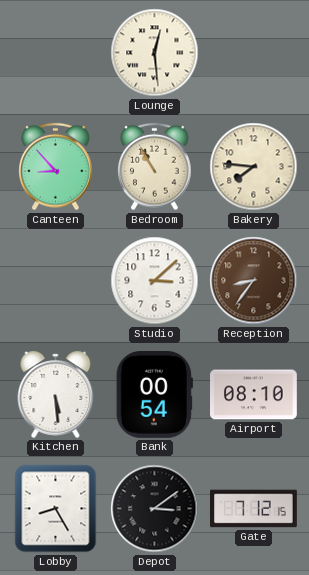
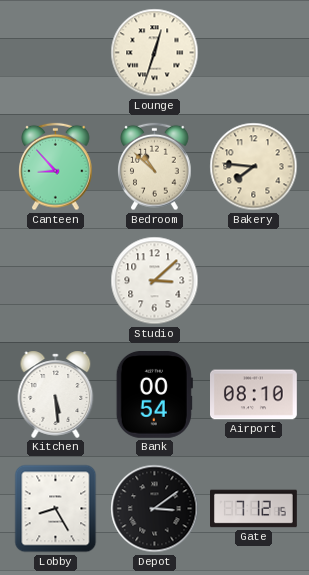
Lounge: 12:29 -> 12:33
Bedroom: 10:55 -> 10:52
Reception: 8:36 -> none
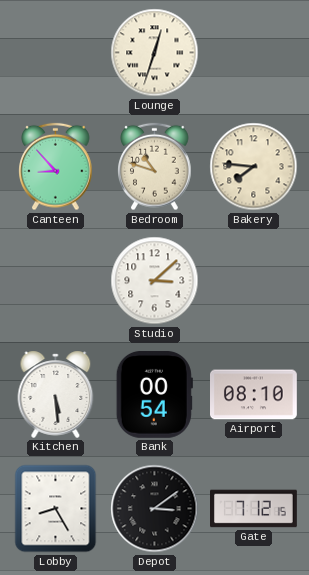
Bedroom: 10:52 -> 10:48
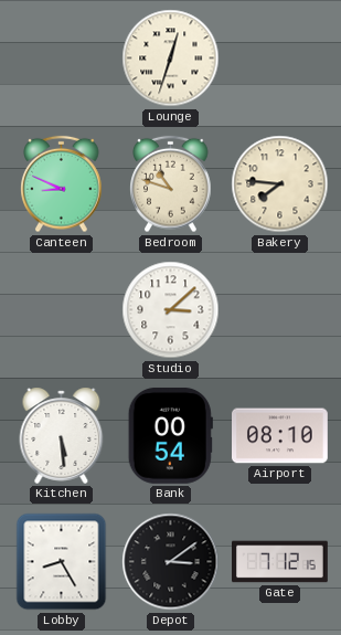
Canteen: 8:53 -> 8:49
